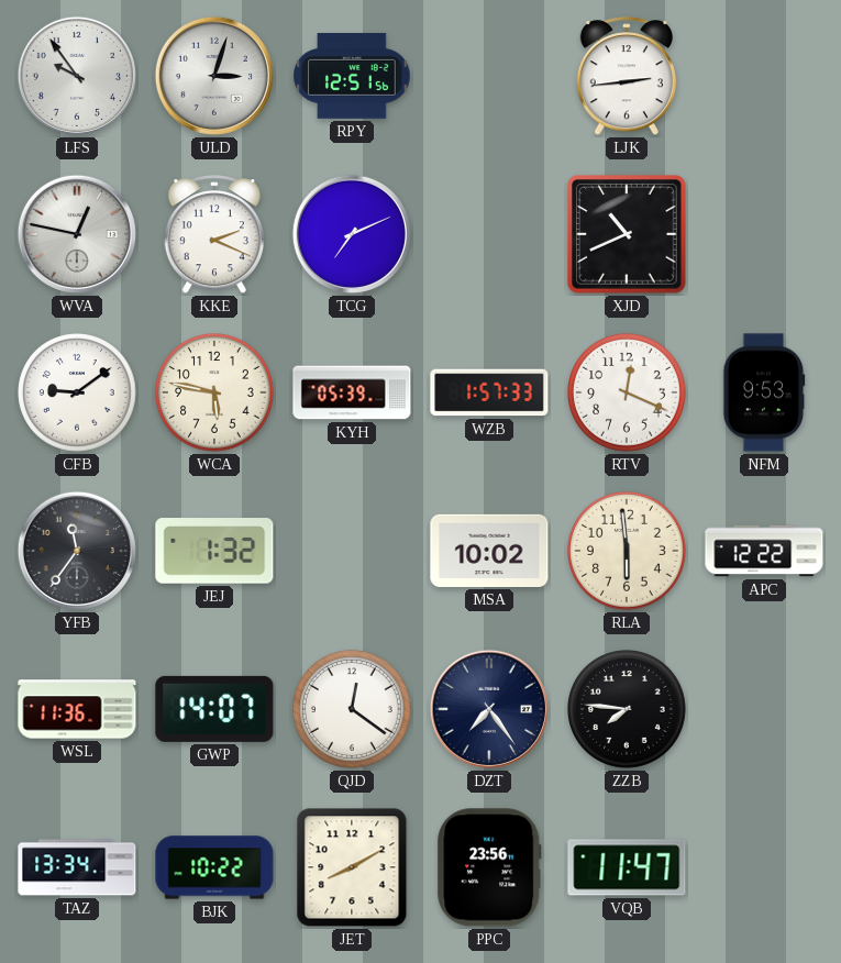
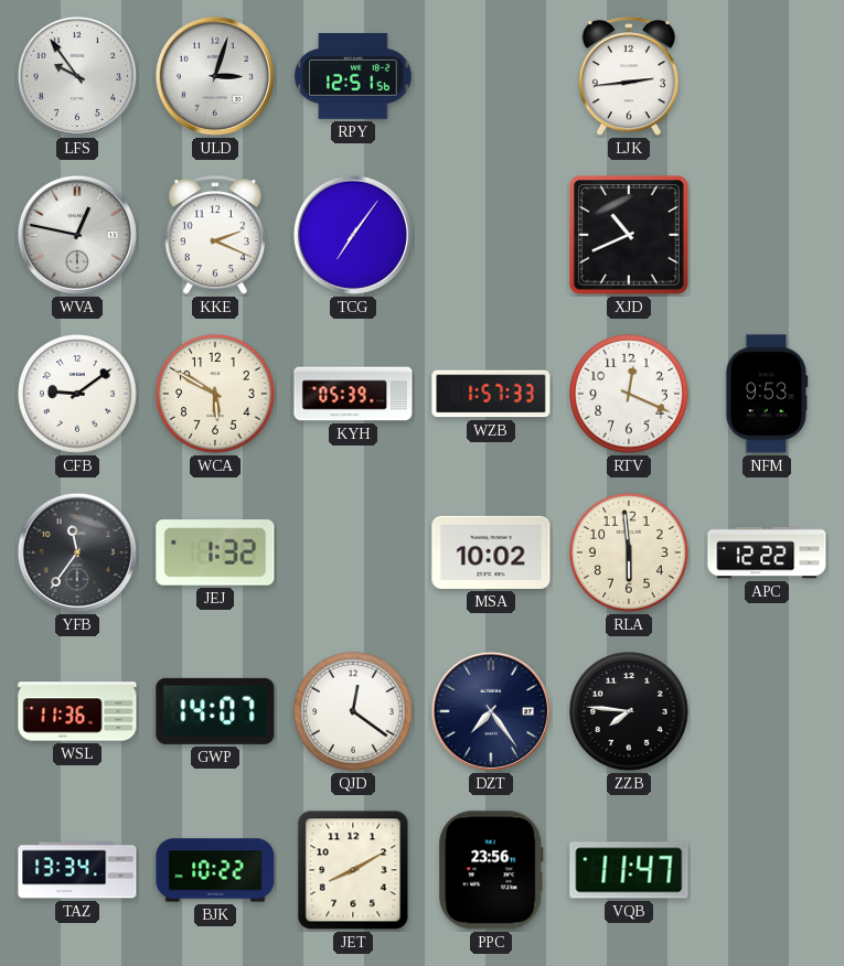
TCG: 7:11 -> 7:06
WCA: 5:47 -> 5:50
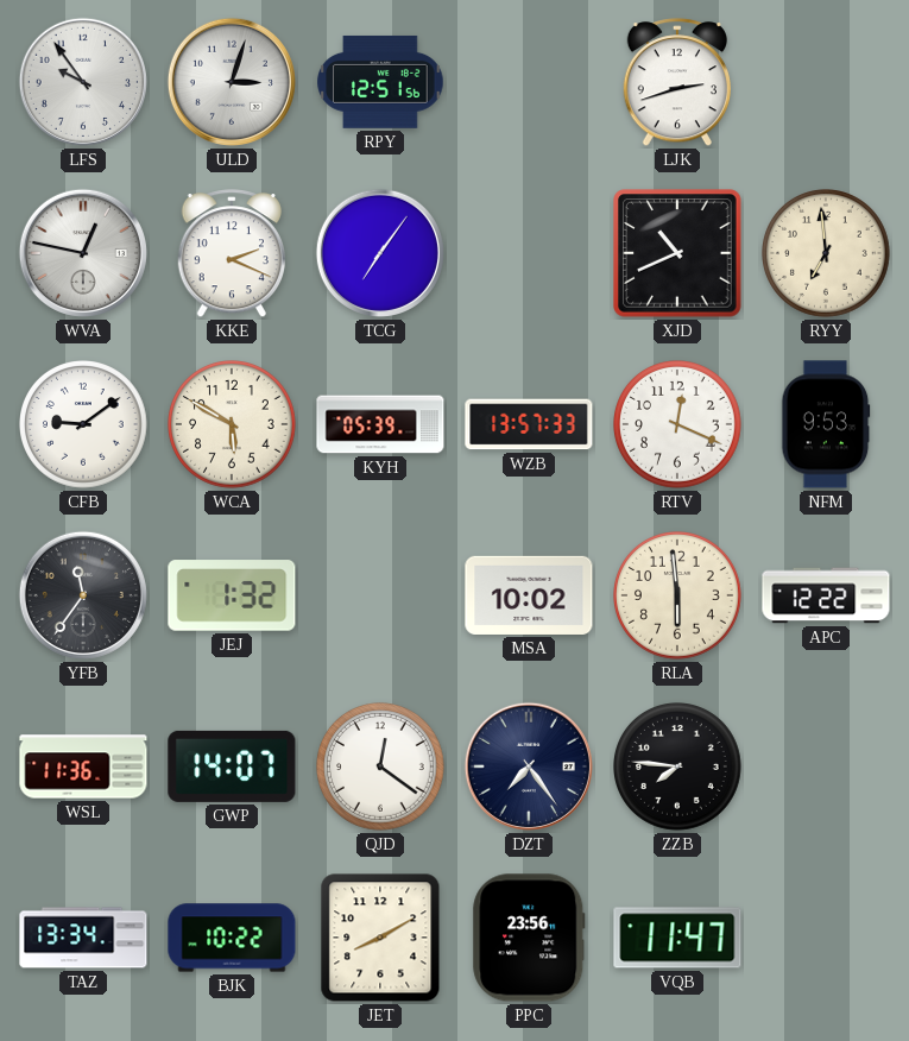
LJK: 2:44 -> 2:42
RYY: none -> 6:59
WZB: 1:57 -> 13:57
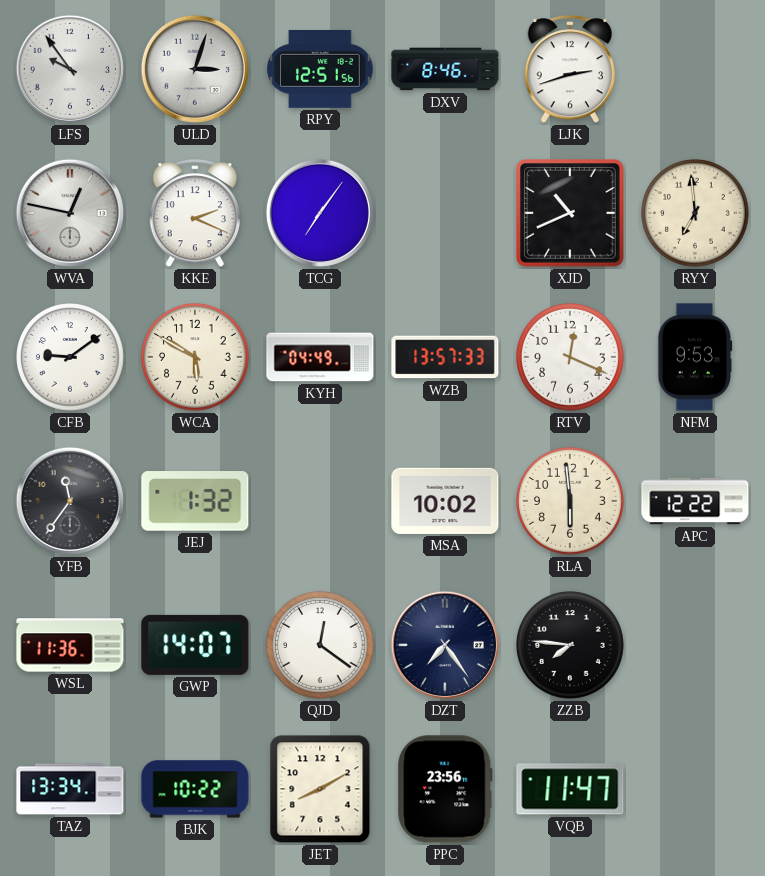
DXV: none -> 8:46
KYH: 05:39 -> 04:49
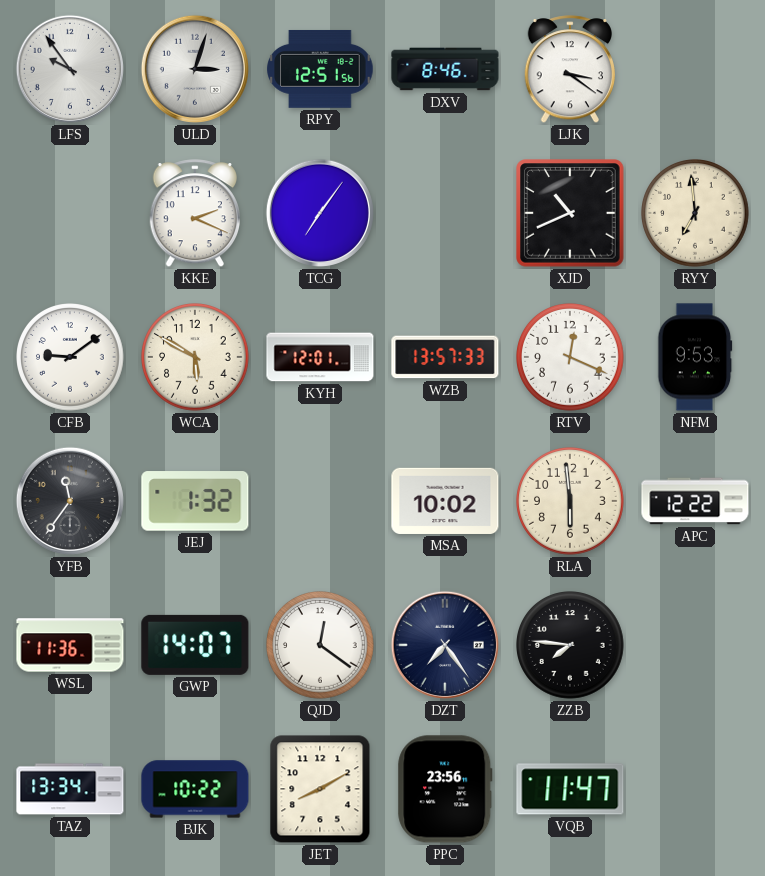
LJK: 2:42 -> 3:21
WVA: 12:47 -> none
KYH: 04:49 -> 12:01
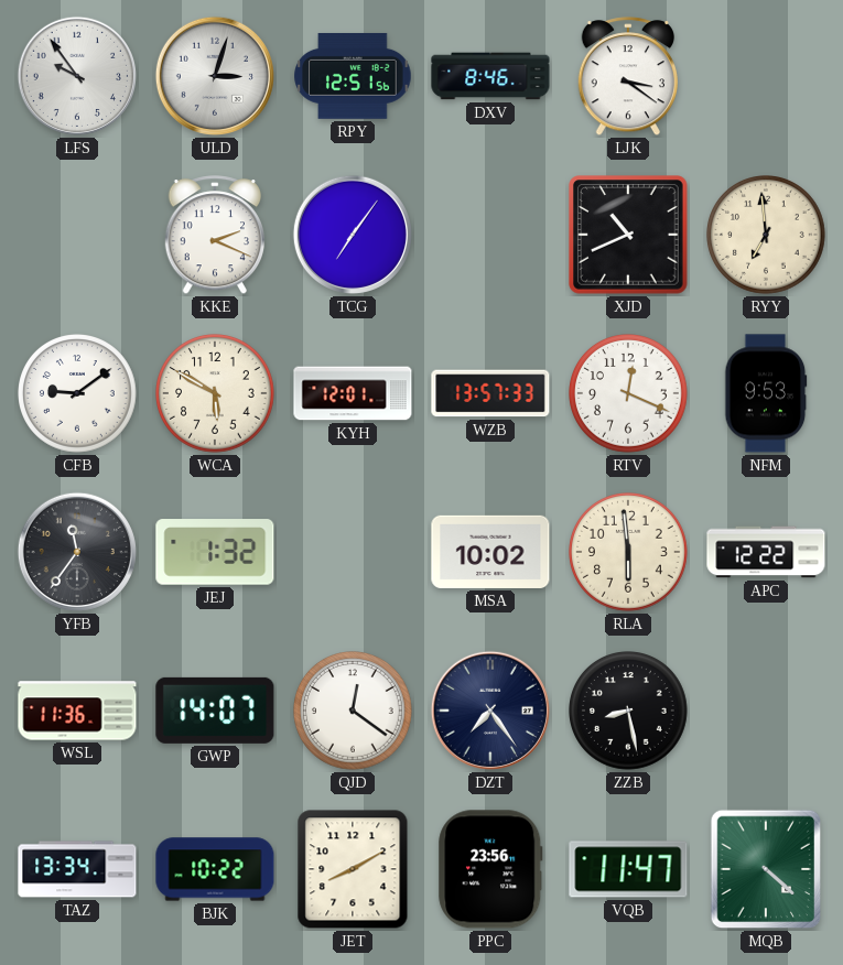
ZZB: 7:46 -> 8:28
MQB: none -> 4:22
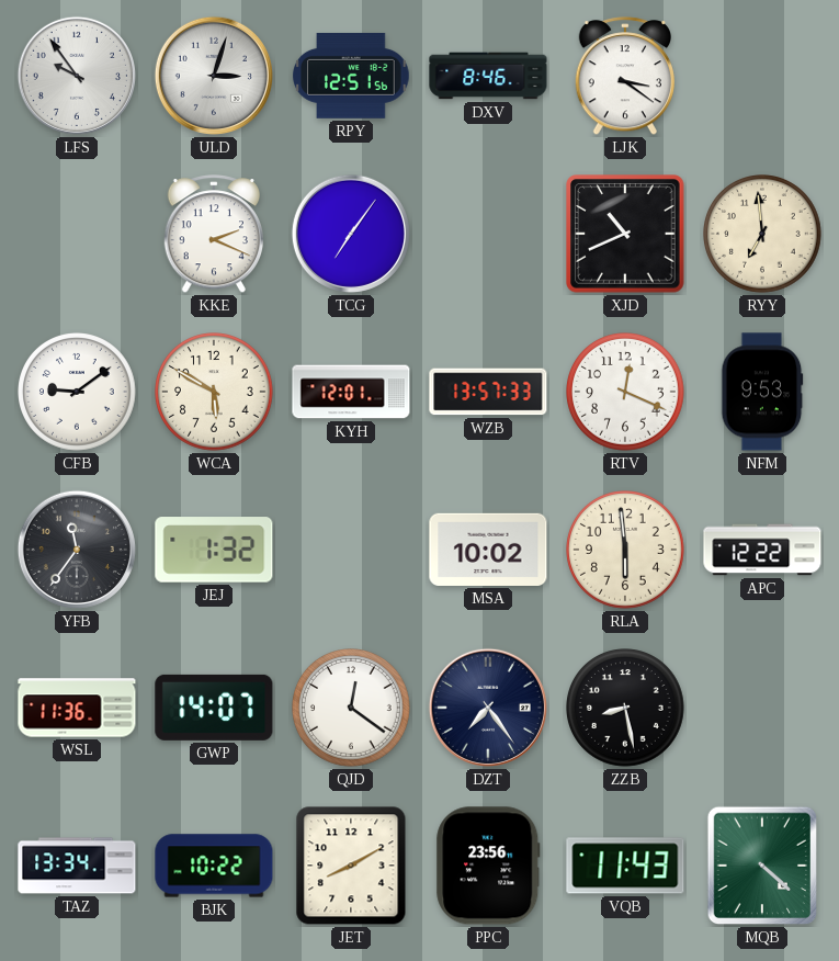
VQB: 11:47 -> 11:43
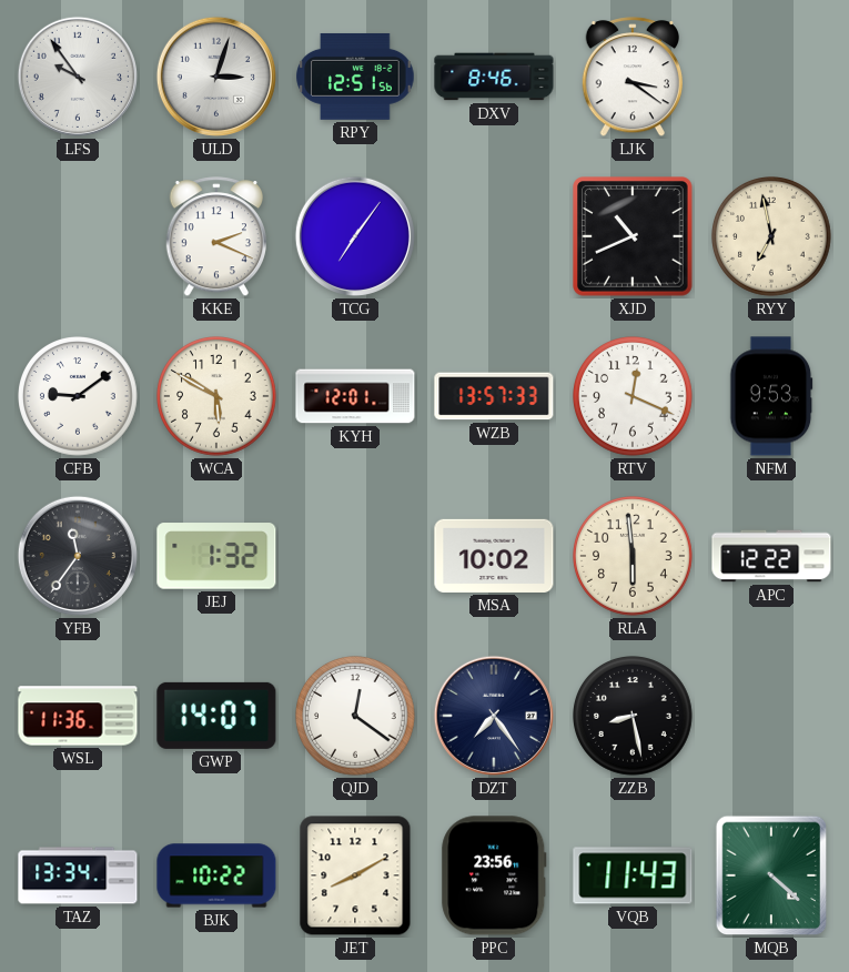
RYY: 6:59 -> 6:58
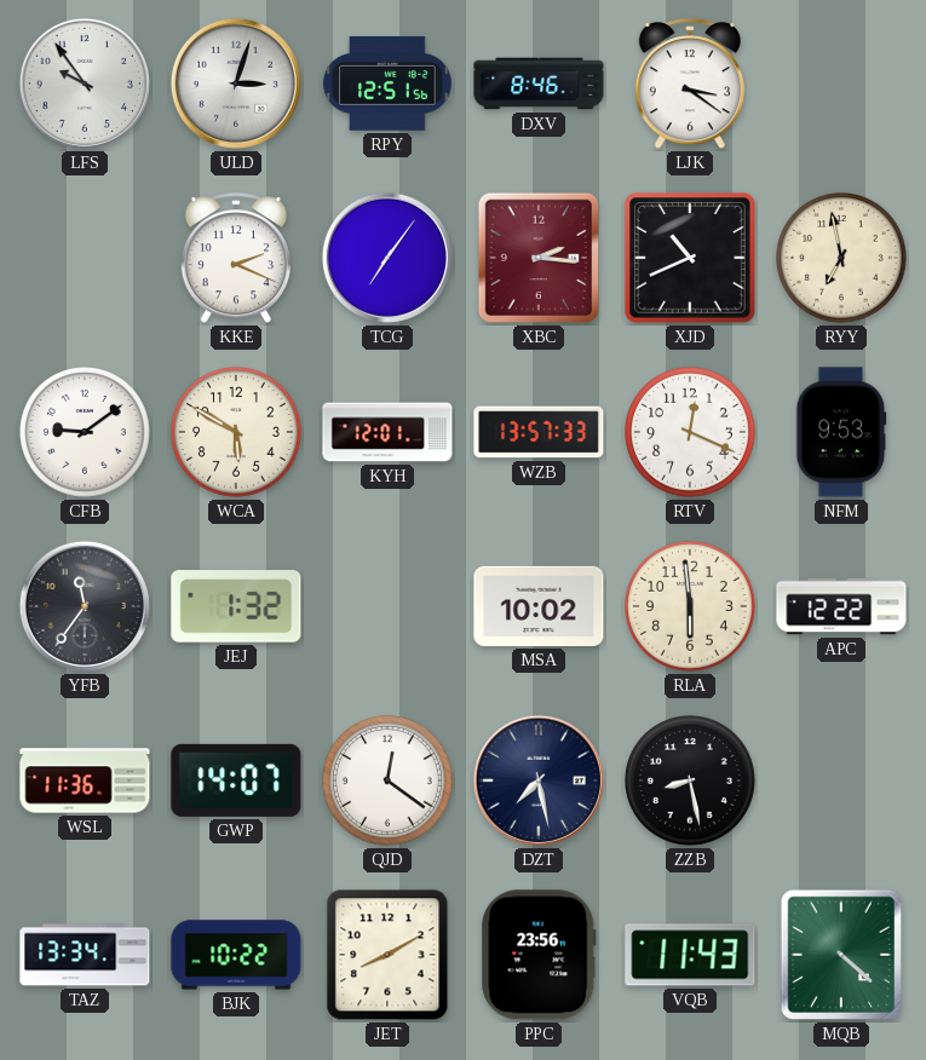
XBC: none -> 2:16
DZT: 7:24 -> 7:28
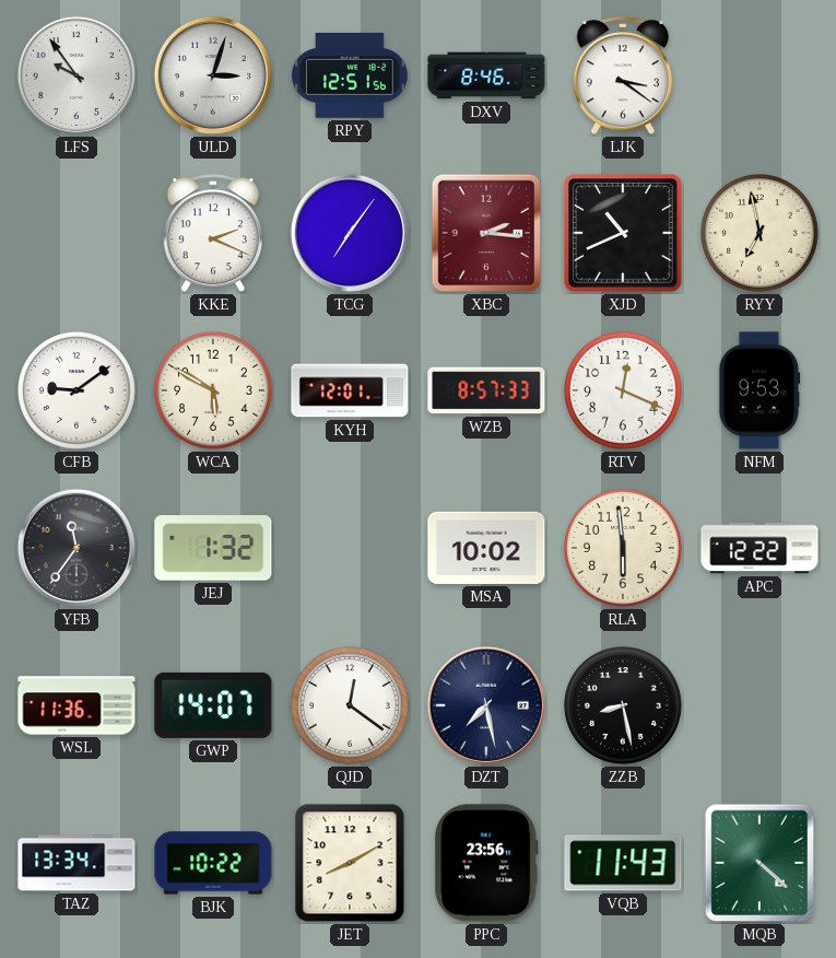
WZB: 13:57 -> 8:57
